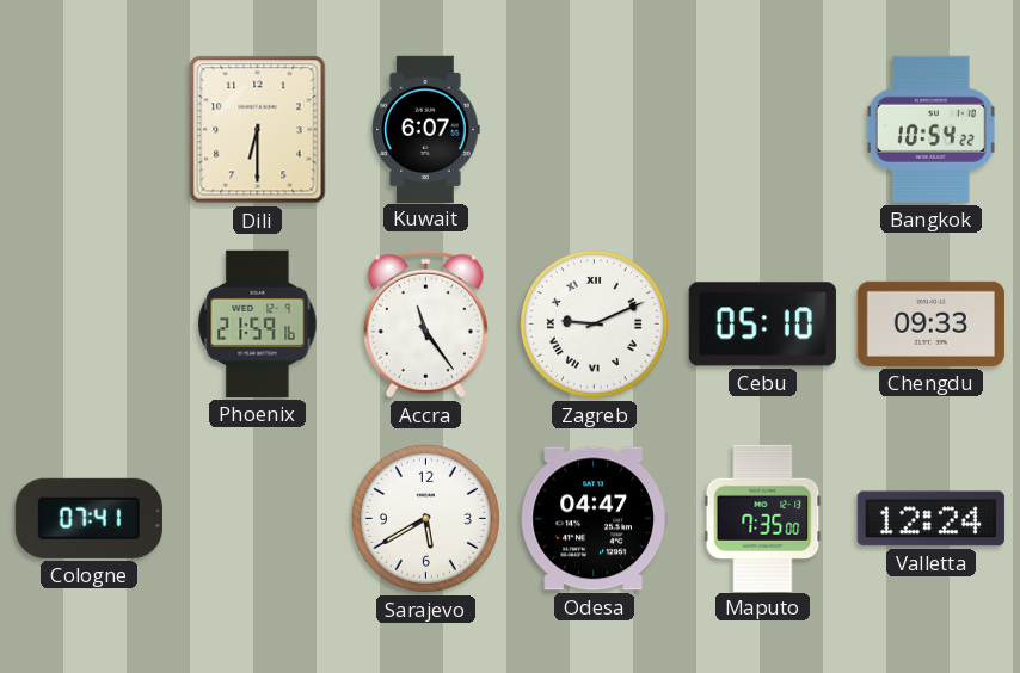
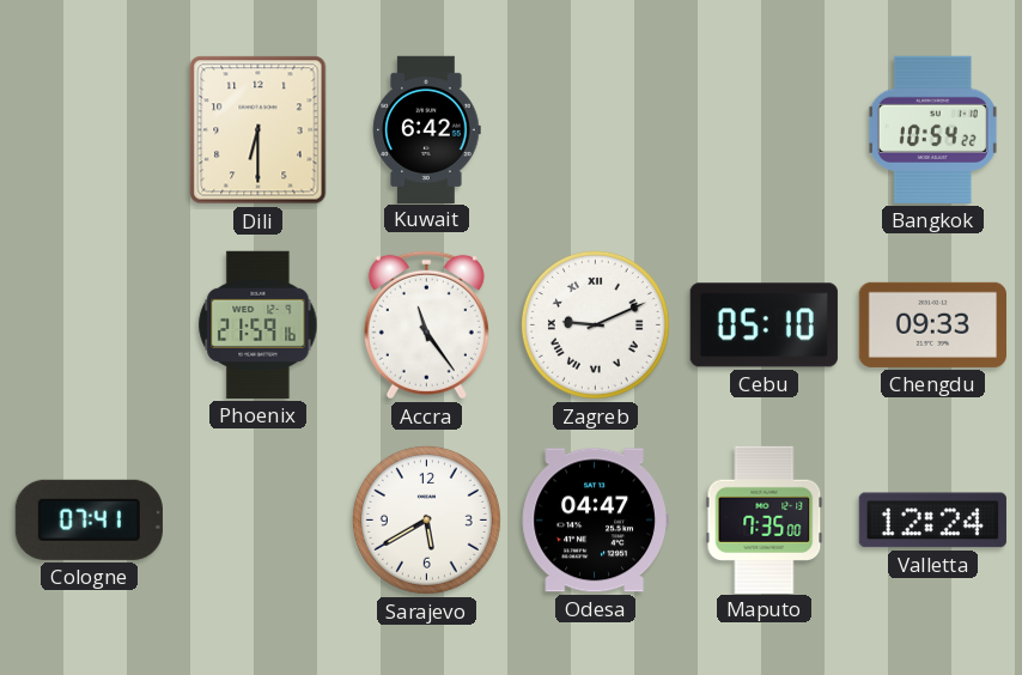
Kuwait: 6:07 -> 6:42
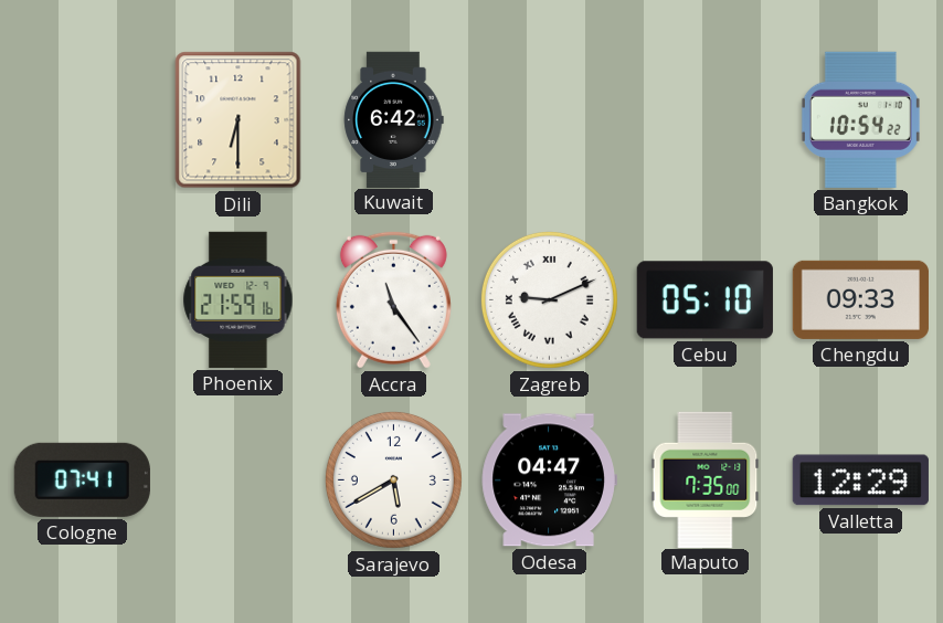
Valletta: 12:24 -> 12:29
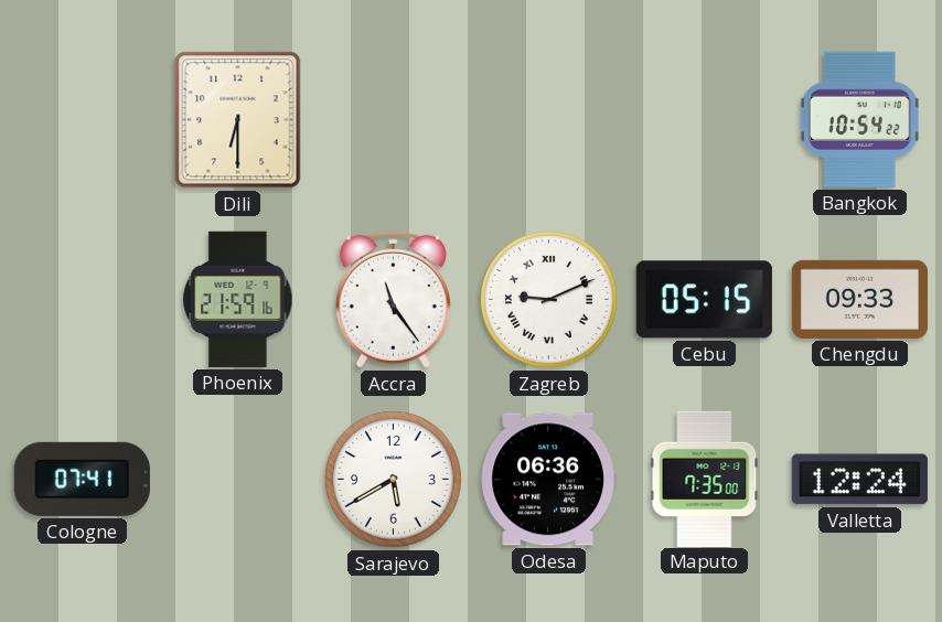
Kuwait: 6:42 -> none
Cebu: 05:10 -> 05:15
Odesa: 04:47 -> 06:36
Valletta: 12:29 -> 12:24
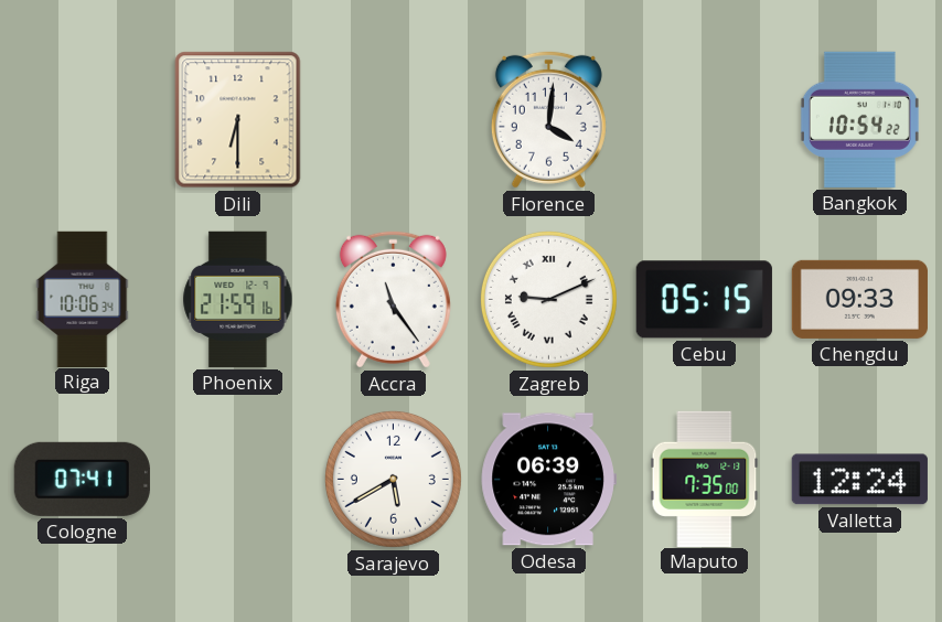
Florence: none -> 4:01
Riga: none -> 10:06
Odesa: 06:36 -> 06:39
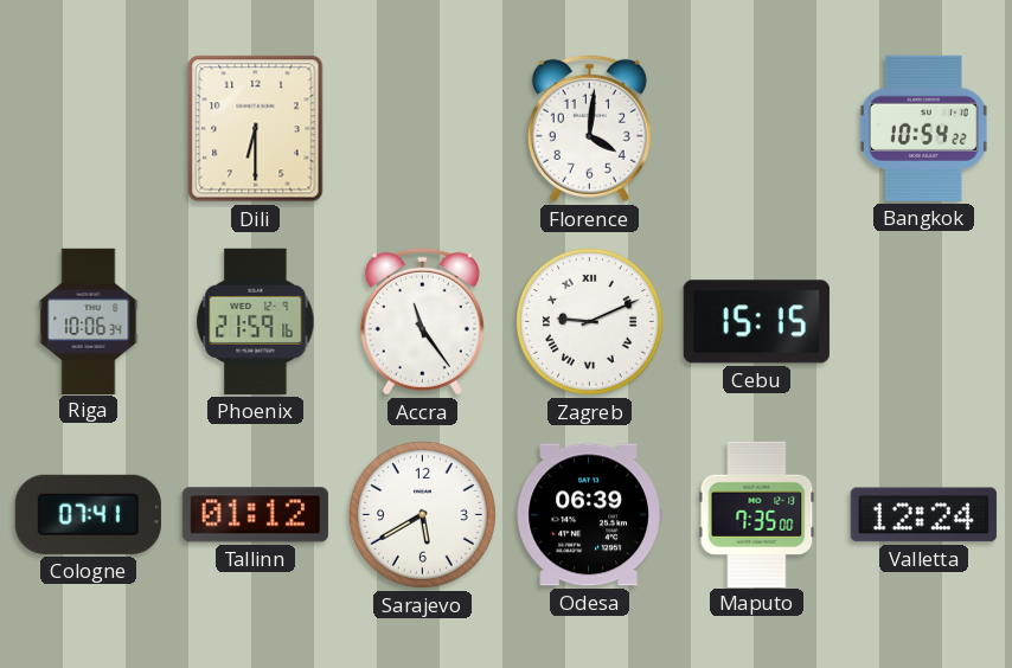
Cebu: 05:15 -> 15:15
Chengdu: 09:33 -> none
Tallinn: none -> 01:12
